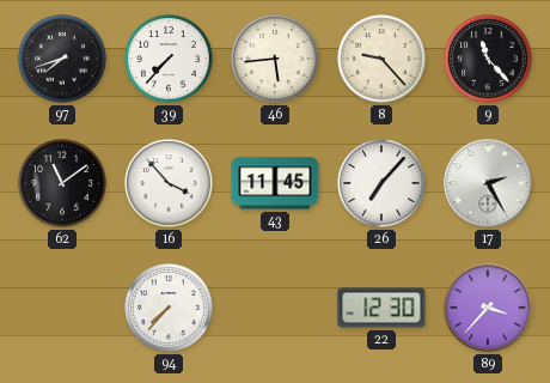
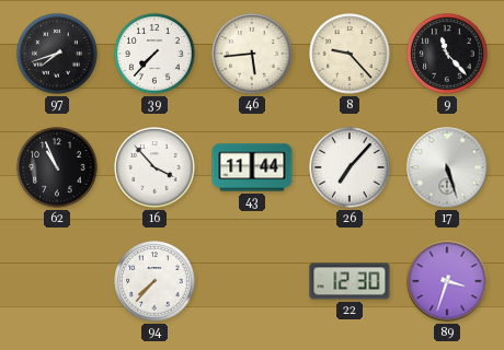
62: 11:09 -> 10:56
43: 11:45 -> 11:44
17: 2:25 -> 5:27
89: 3:37 -> 3:33
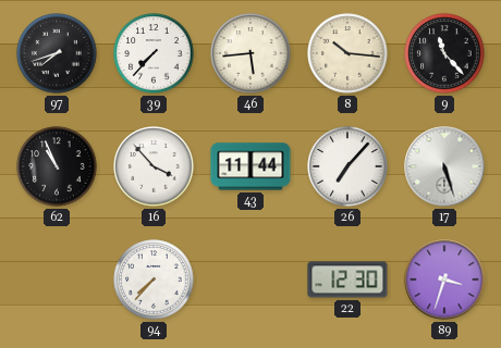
8: 9:23 -> 10:16
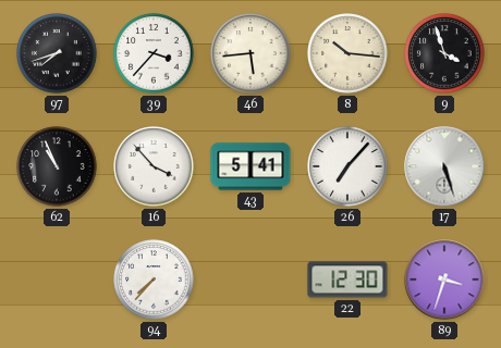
39: 7:37 -> 3:37
9: 11:23 -> 3:57
43: 11:44 -> 5:41
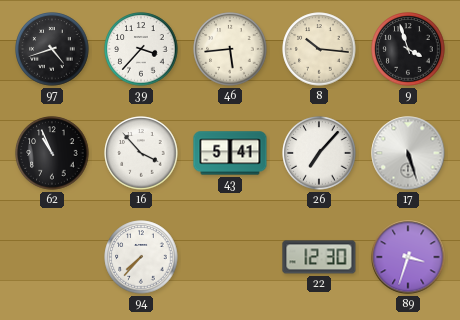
97: 7:42 -> 4:42
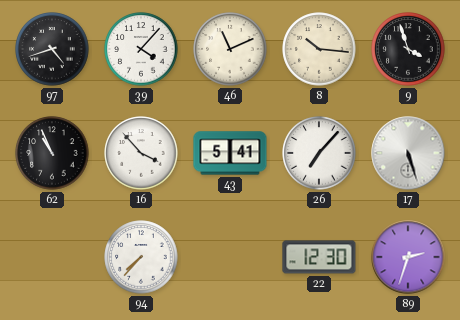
39: 3:37 -> 4:07
46: 5:44 -> 11:11
89: 3:33 -> 2:33
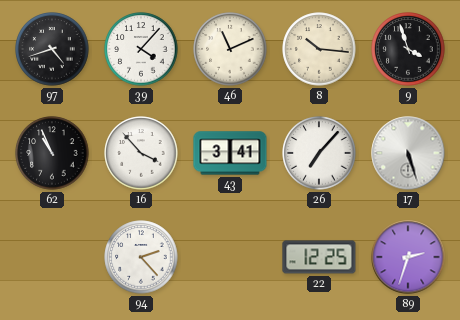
43: 5:41 -> 3:41
94: 7:37 -> 2:23
22: 12:30 -> 12:25
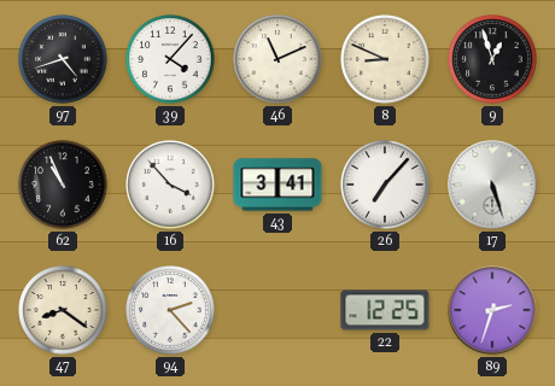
8: 10:16 -> 8:49
9: 3:57 -> 12:57
47: none -> 8:21
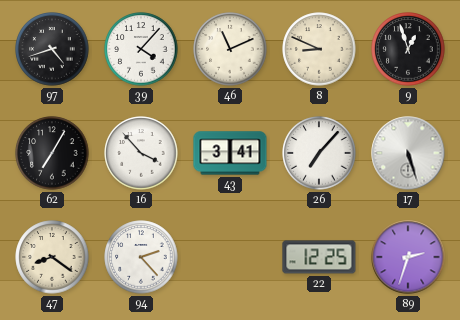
62: 10:56 -> 7:05
